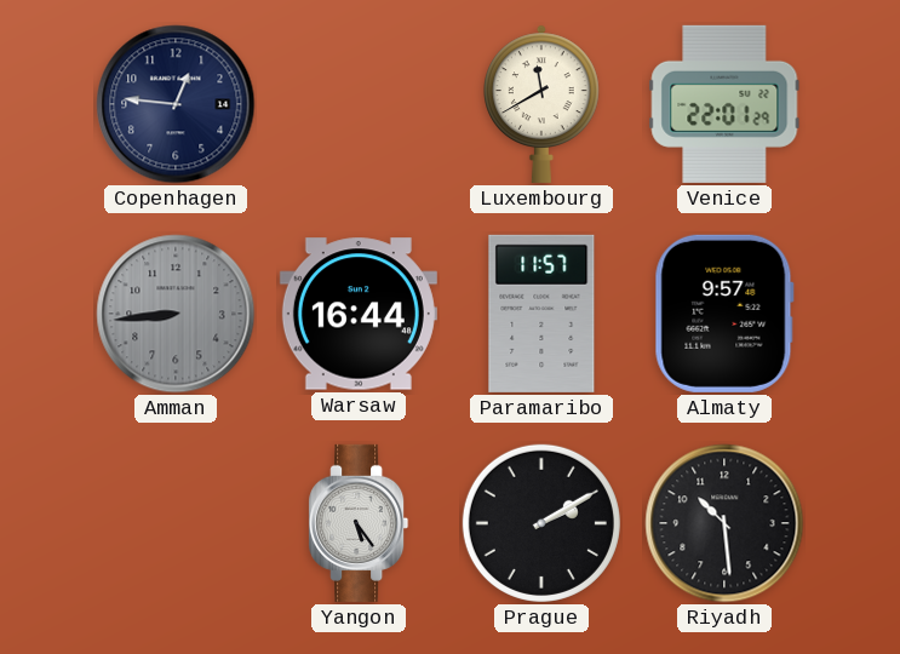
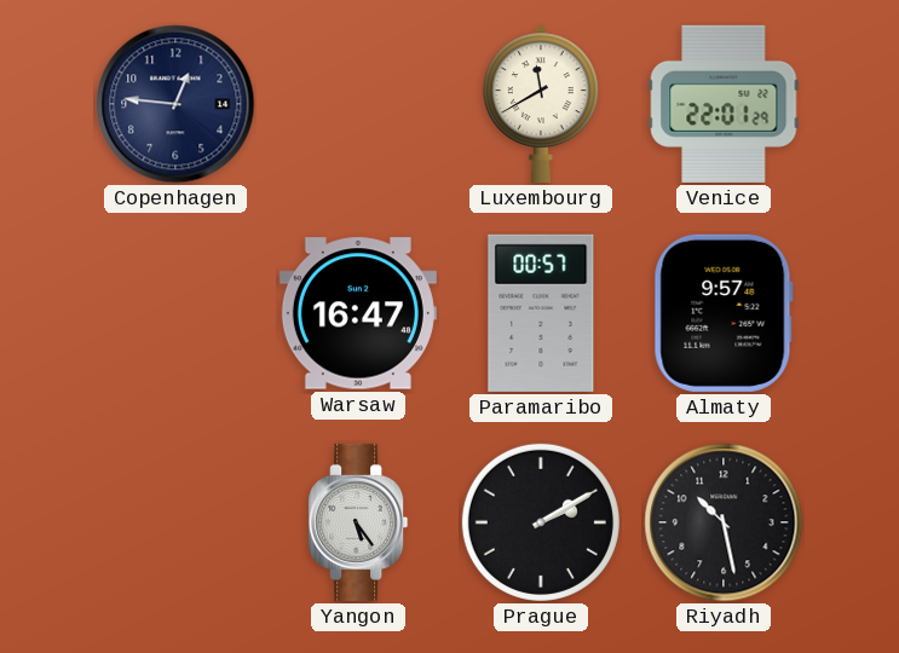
Amman: 8:44 -> none
Warsaw: 16:44 -> 16:47
Paramaribo: 11:57 -> 00:57
Riyadh: 10:29 -> 10:28
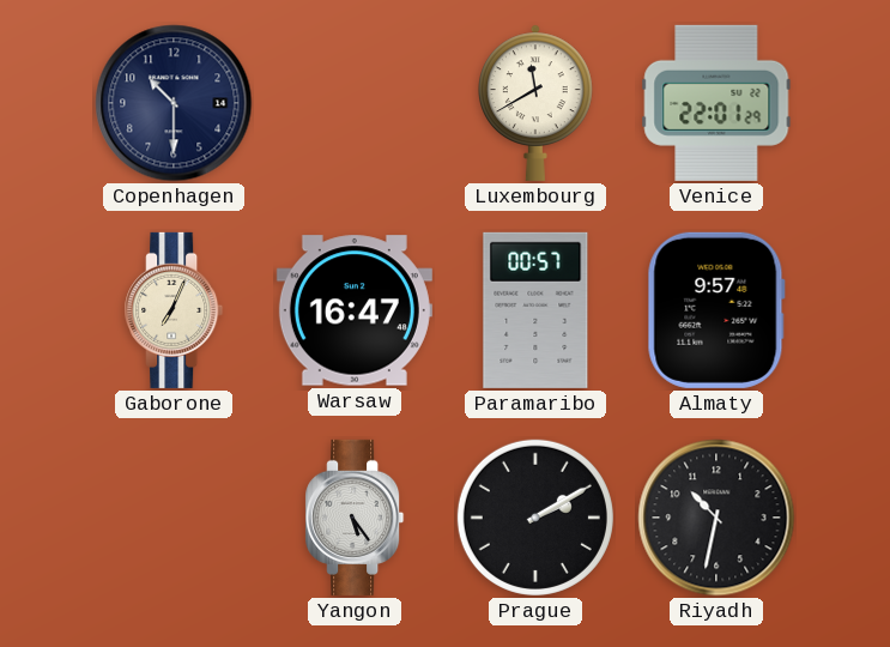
Copenhagen: 12:46 -> 10:30
Gaborone: none -> 7:04
Riyadh: 10:28 -> 10:32
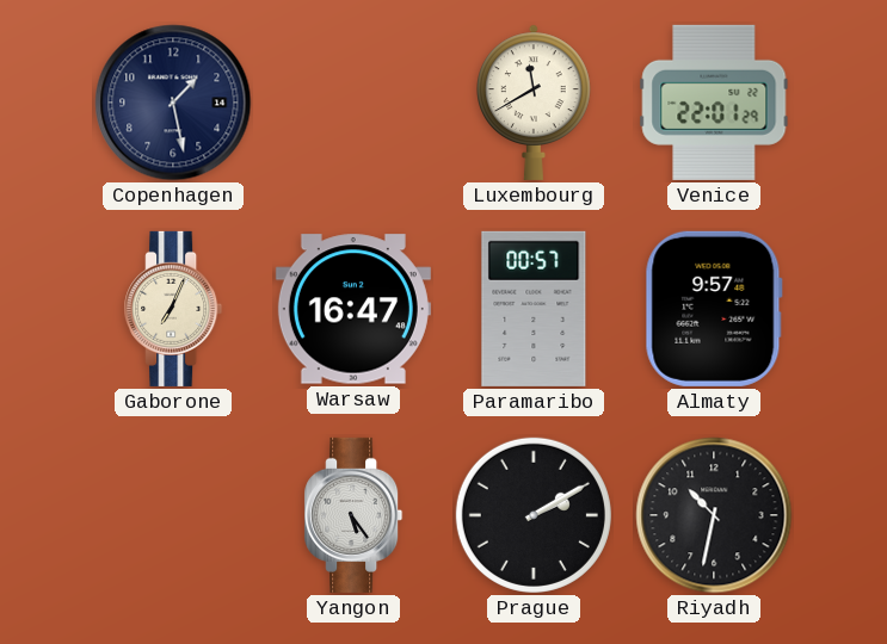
Copenhagen: 10:30 -> 1:28
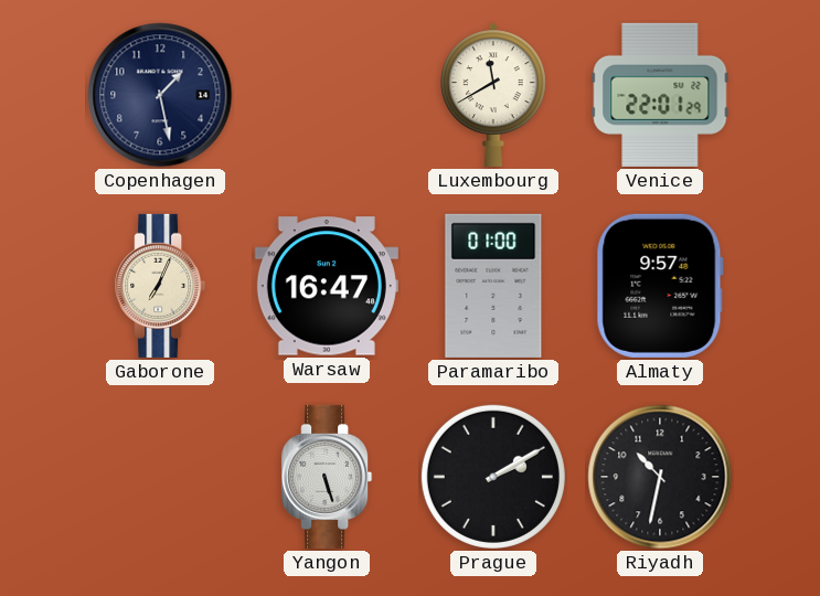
Paramaribo: 00:57 -> 01:00
Yangon: 5:24 -> 5:27
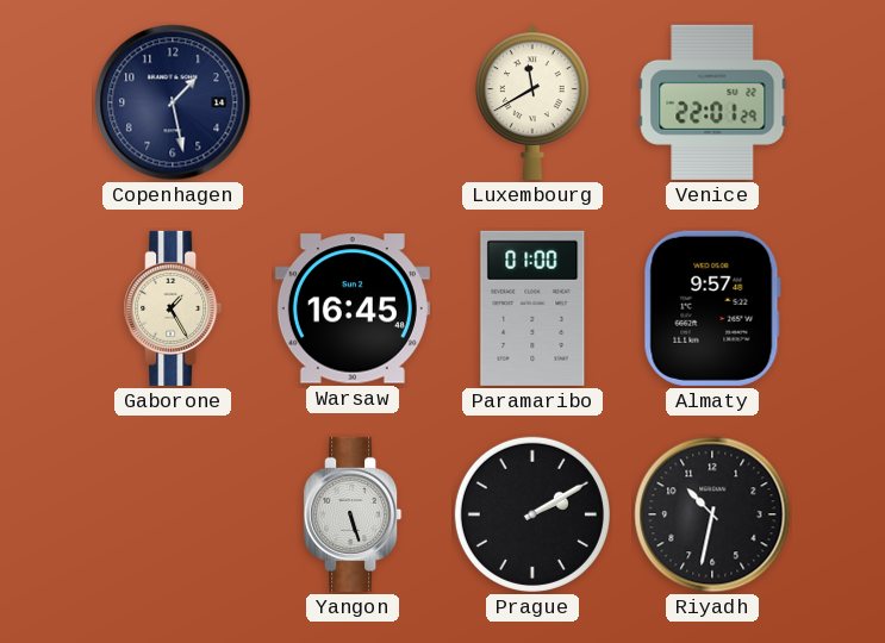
Gaborone: 7:04 -> 1:25
Warsaw: 16:47 -> 16:45
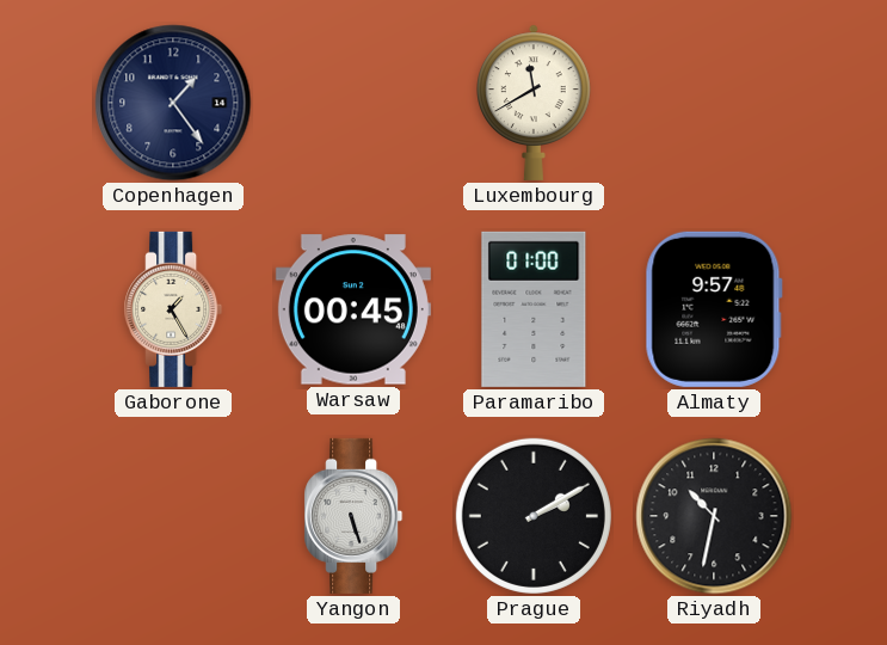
Copenhagen: 1:28 -> 1:24
Venice: 22:01 -> none
Warsaw: 16:45 -> 00:45
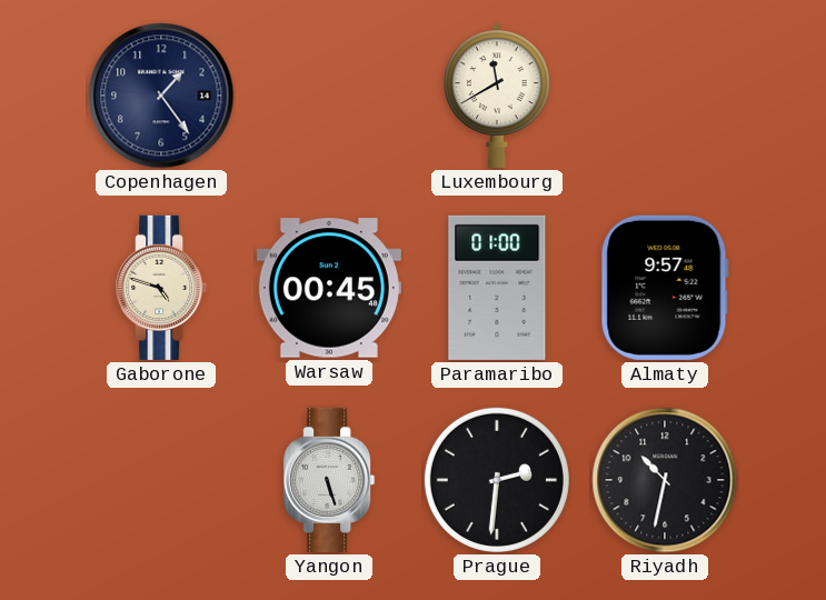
Gaborone: 1:25 -> 4:48
Prague: 2:10 -> 2:31
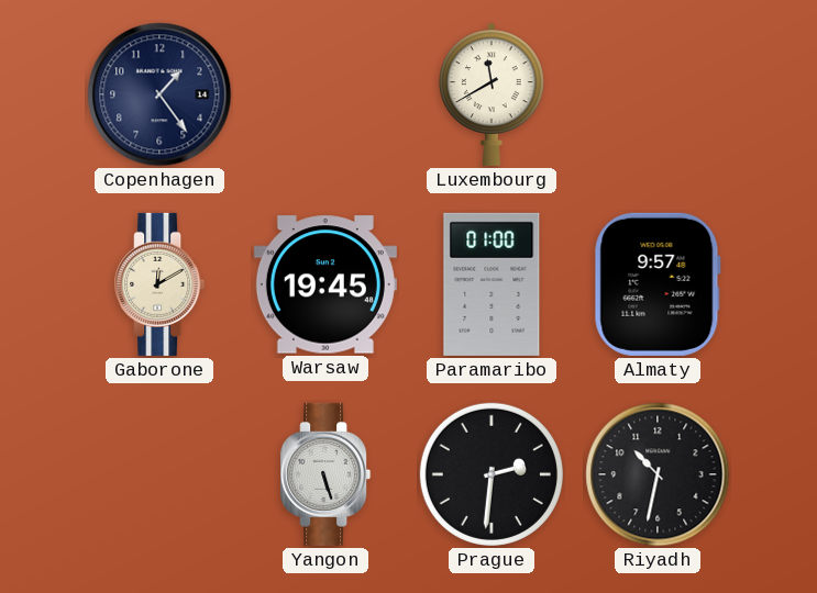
Gaborone: 4:48 -> 12:10
Warsaw: 00:45 -> 19:45
